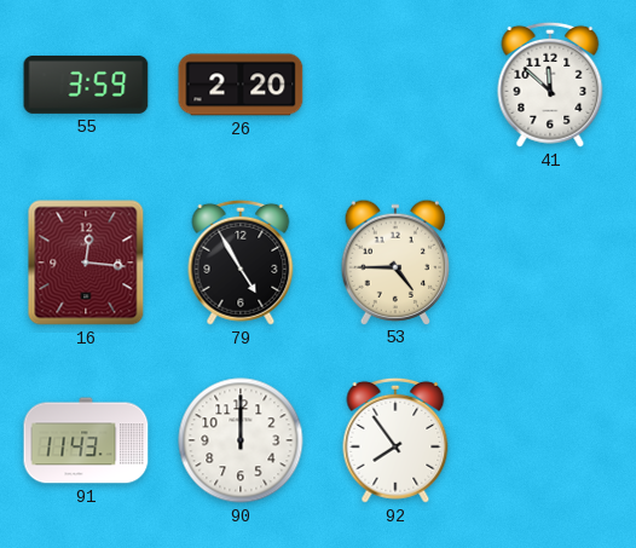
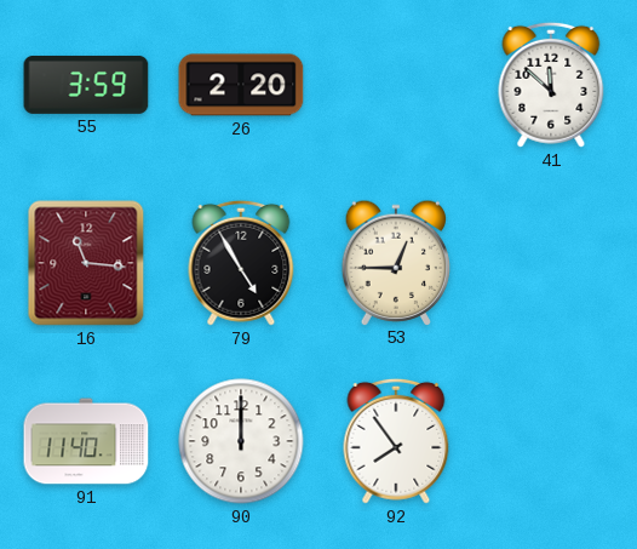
16: 12:16 -> 11:16
53: 4:45 -> 12:45
91: 11:43 -> 11:40
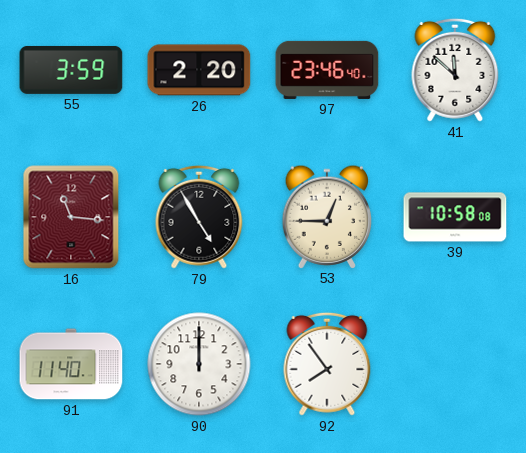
97: none -> 23:46
39: none -> 10:58
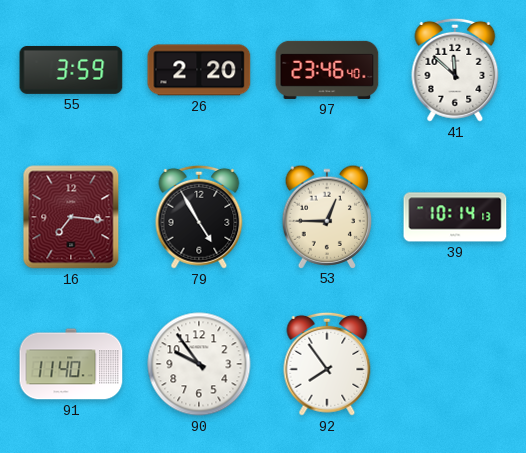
16: 11:16 -> 7:16
39: 10:58 -> 10:14
90: 12:00 -> 9:54
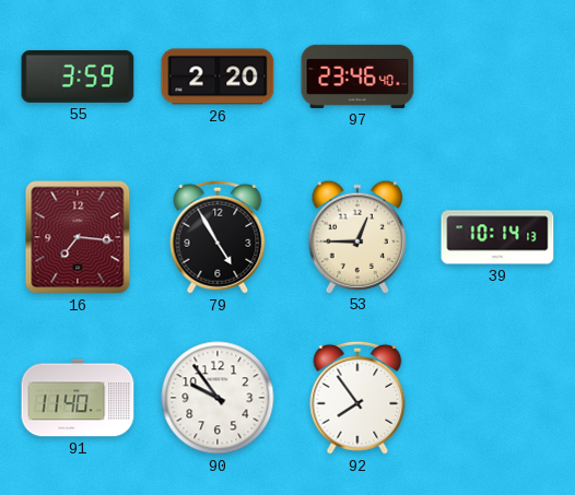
41: 11:52 -> none
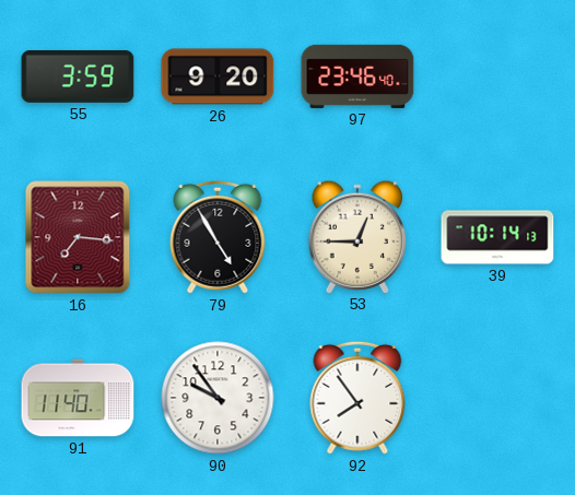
26: 2:20 -> 9:20
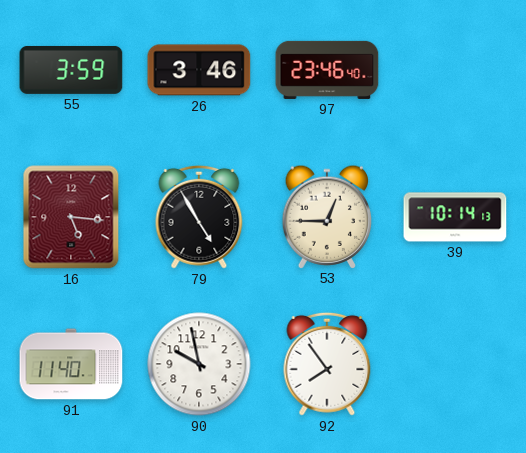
26: 9:20 -> 3:46
16: 7:16 -> 5:16
90: 9:54 -> 9:58
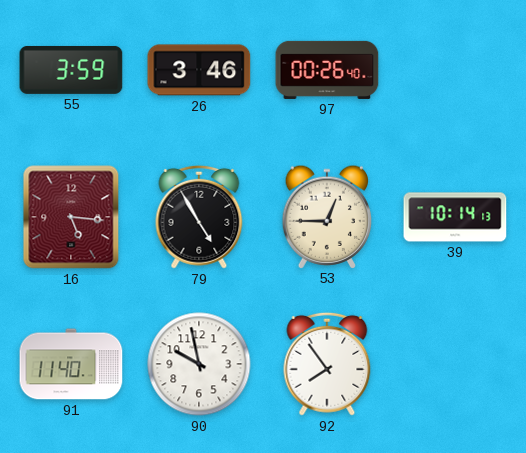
97: 23:46 -> 00:26
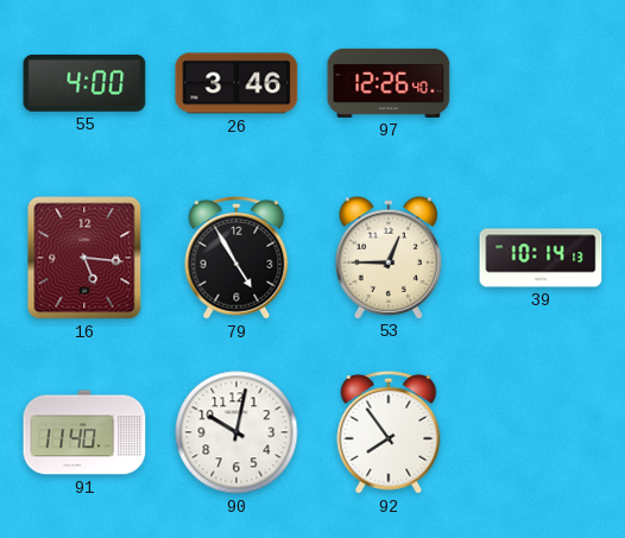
55: 3:59 -> 4:00
97: 00:26 -> 12:26
90: 9:58 -> 10:02
